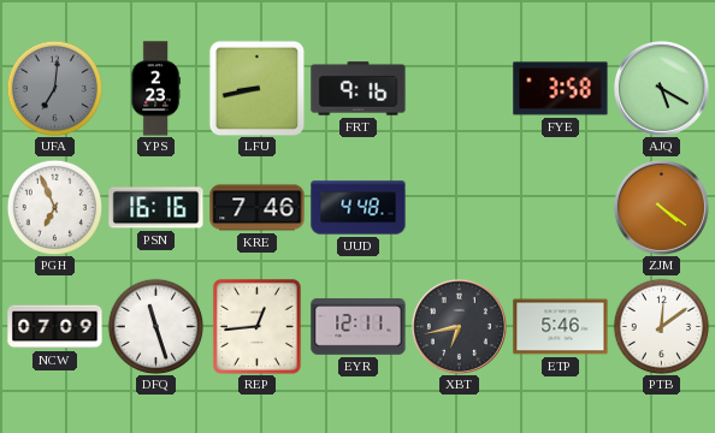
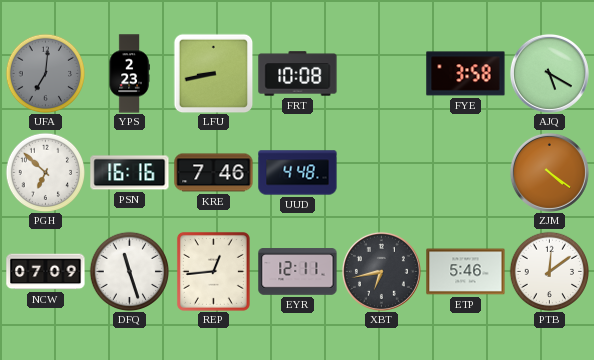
FRT: 9:16 -> 10:08
PGH: 6:56 -> 6:52
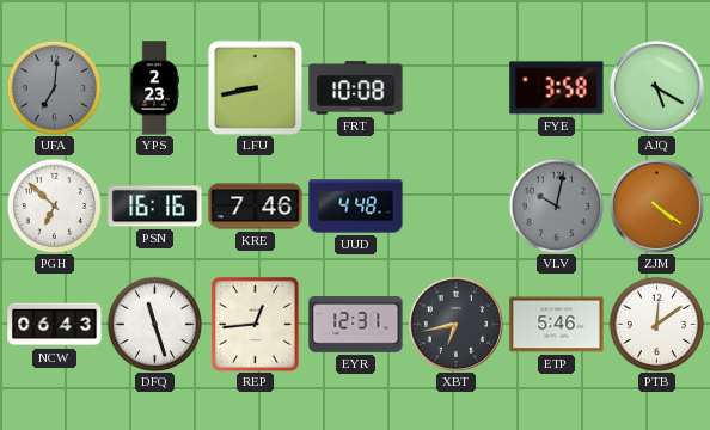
VLV: none -> 10:02
NCW: 07:09 -> 06:43
EYR: 12:11 -> 12:31
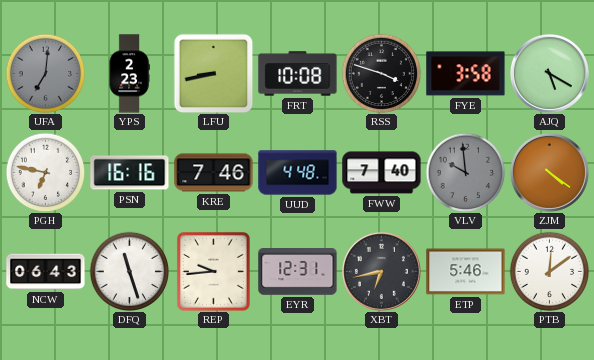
RSS: none -> 3:48
PGH: 6:52 -> 6:47
FWW: none -> 7:40
VLV: 10:02 -> 9:59
REP: 12:44 -> 9:44
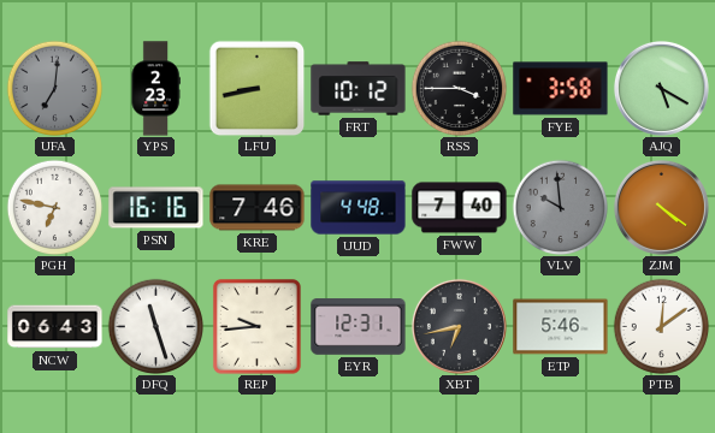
FRT: 10:08 -> 10:12
RSS: 3:48 -> 3:45
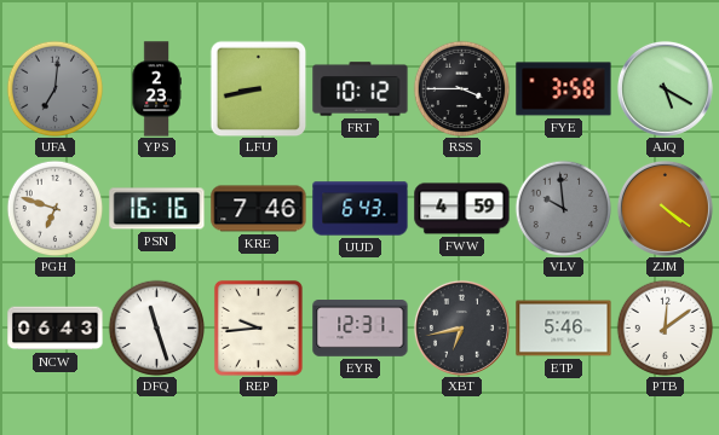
PGH: 6:47 -> 6:48
UUD: 4:48 -> 6:43
FWW: 7:40 -> 4:59
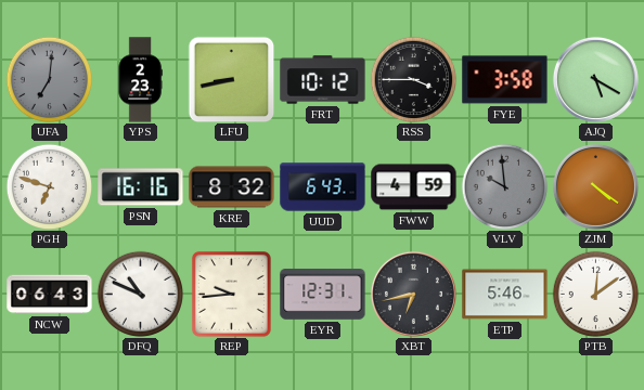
KRE: 7:46 -> 8:32
DFQ: 11:27 -> 10:49
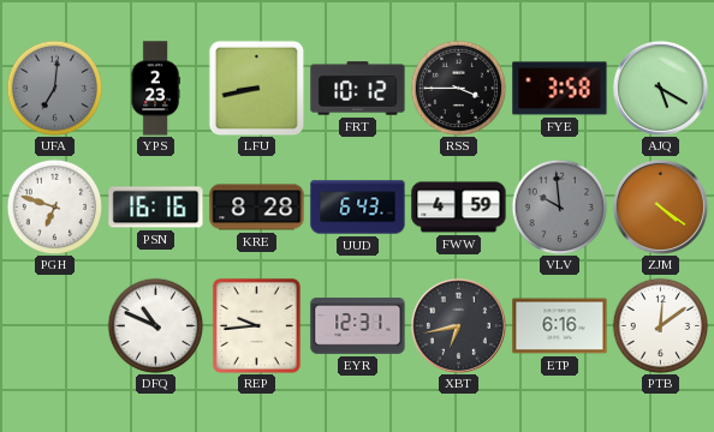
KRE: 8:32 -> 8:28
NCW: 06:43 -> none
ETP: 5:46 -> 6:16
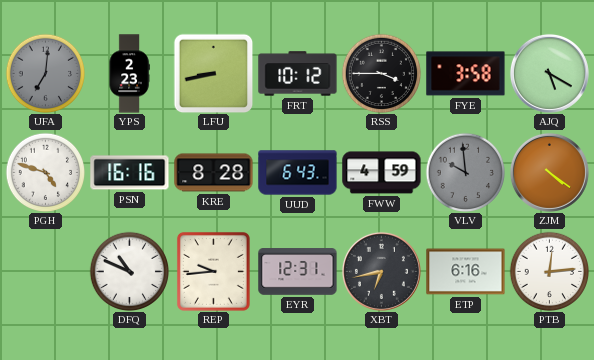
PGH: 6:48 -> 4:48
PTB: 12:09 -> 12:14
